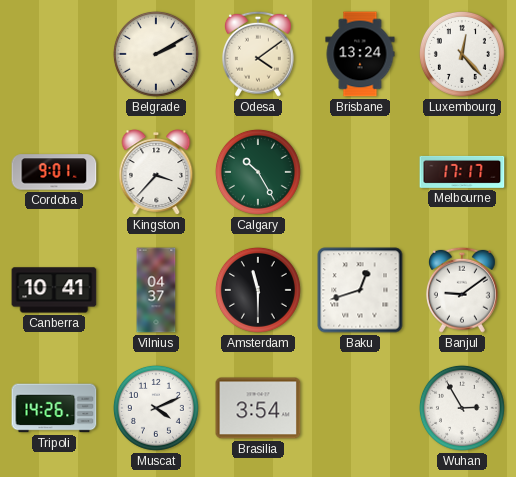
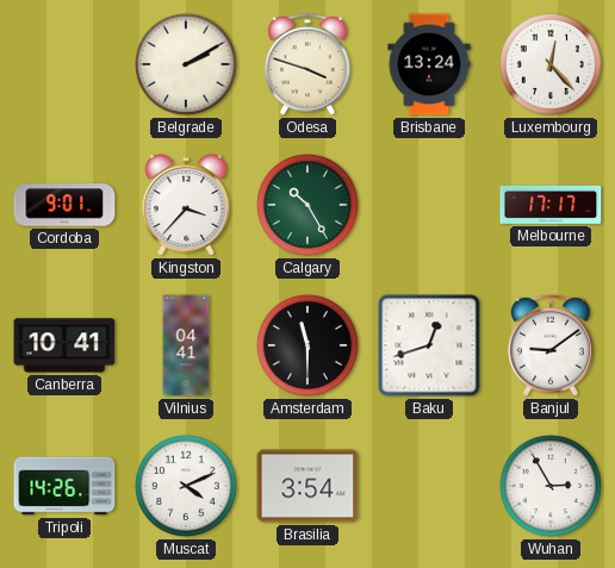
Odesa: 4:09 -> 3:48
Vilnius: 04:37 -> 04:41
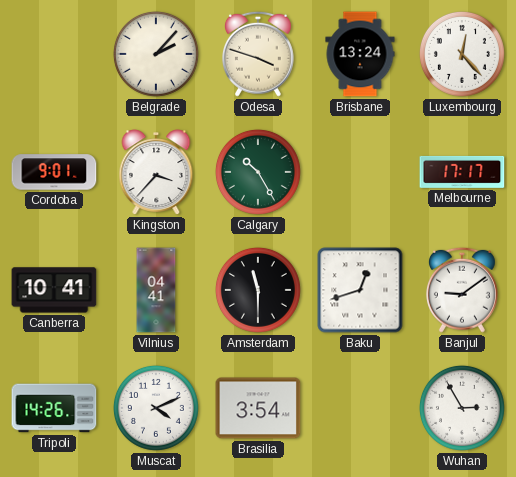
Belgrade: 2:10 -> 2:07
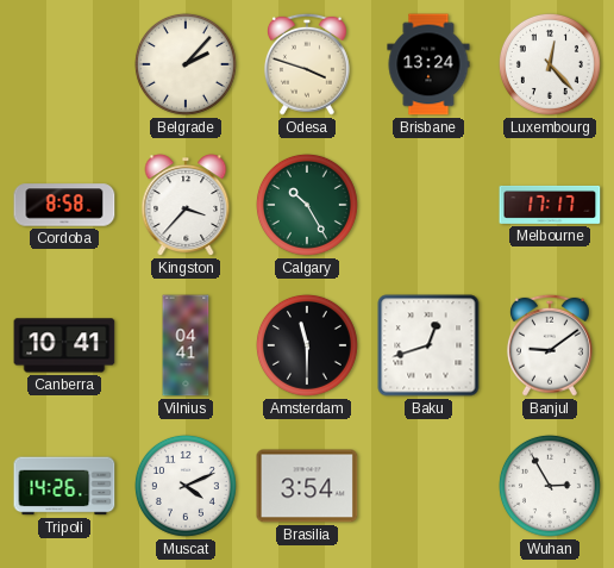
Cordoba: 9:01 -> 8:58
